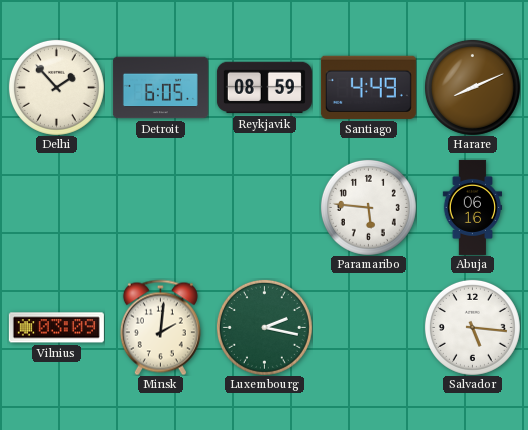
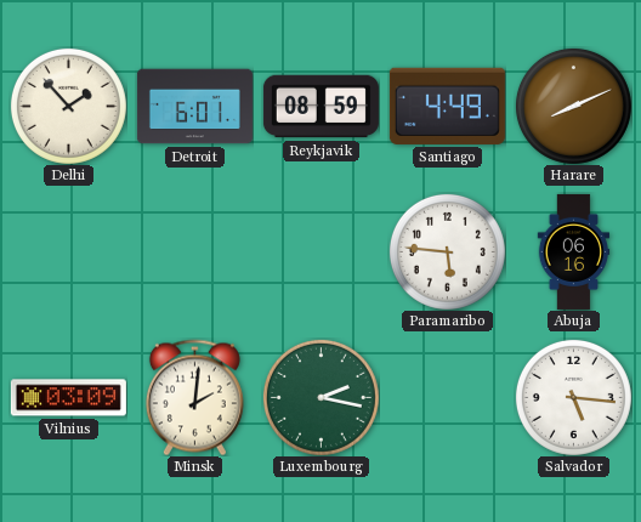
Detroit: 6:05 -> 6:01
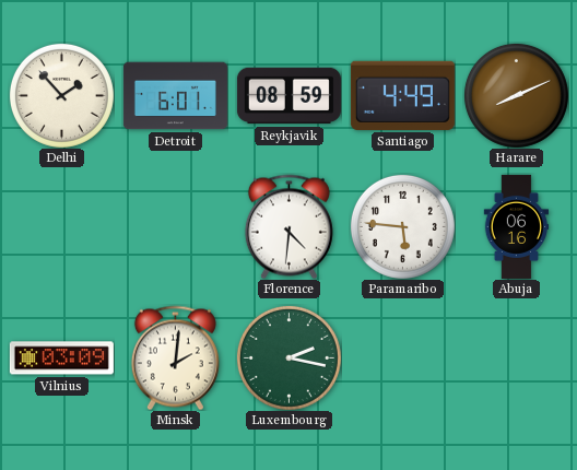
Florence: none -> 4:31
Salvador: 5:16 -> none
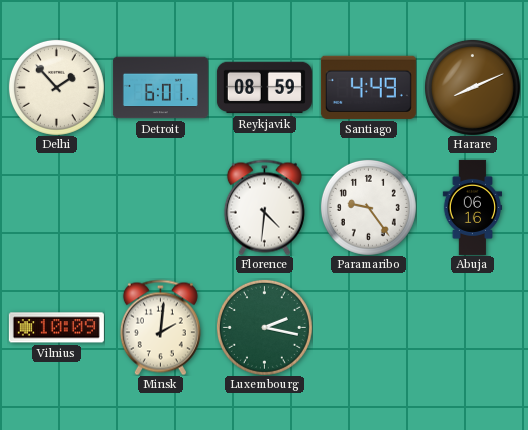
Paramaribo: 5:46 -> 9:24
Vilnius: 03:09 -> 10:09
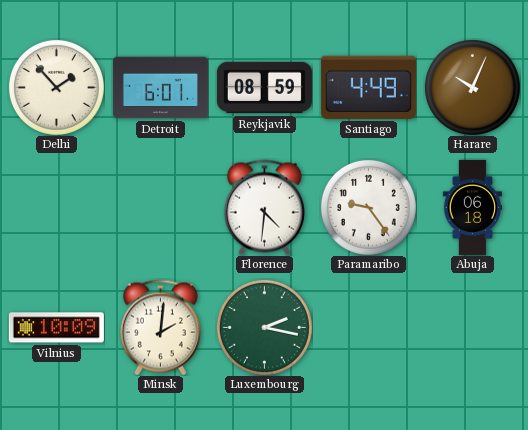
Harare: 8:11 -> 10:04
Abuja: 06:16 -> 06:18
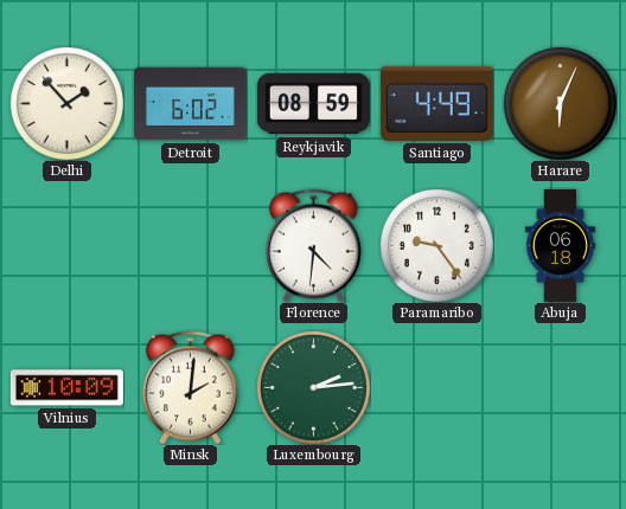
Detroit: 6:01 -> 6:02
Harare: 10:04 -> 6:04
Luxembourg: 2:17 -> 2:14
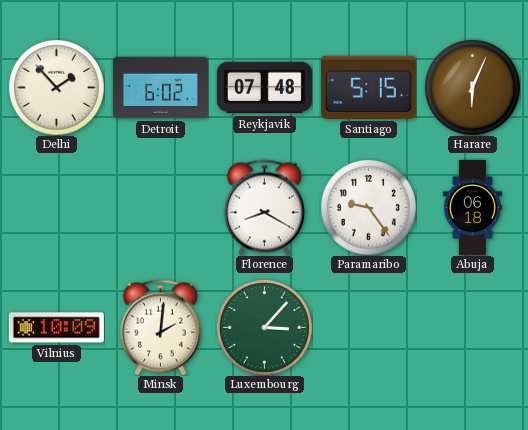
Reykjavik: 08:59 -> 07:48
Santiago: 4:49 -> 5:15
Florence: 4:31 -> 8:20
Luxembourg: 2:14 -> 3:07
